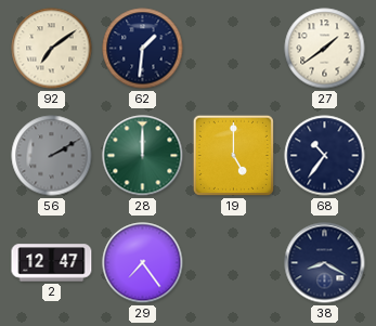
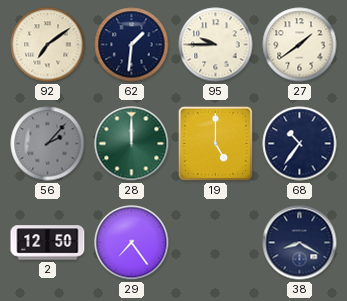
95: none -> 9:45
56: 2:10 -> 2:07
2: 12:47 -> 12:50
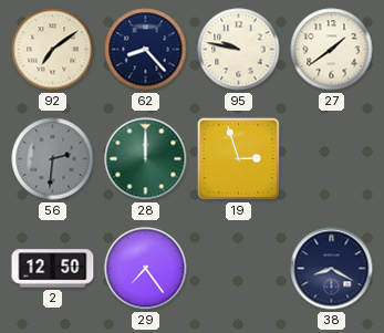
62: 1:31 -> 8:23
95: 9:45 -> 9:47
56: 2:07 -> 2:31
19: 5:00 -> 2:57
68: 10:36 -> none
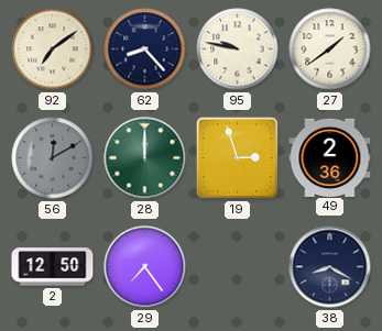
56: 2:31 -> 12:10
49: none -> 2:36
